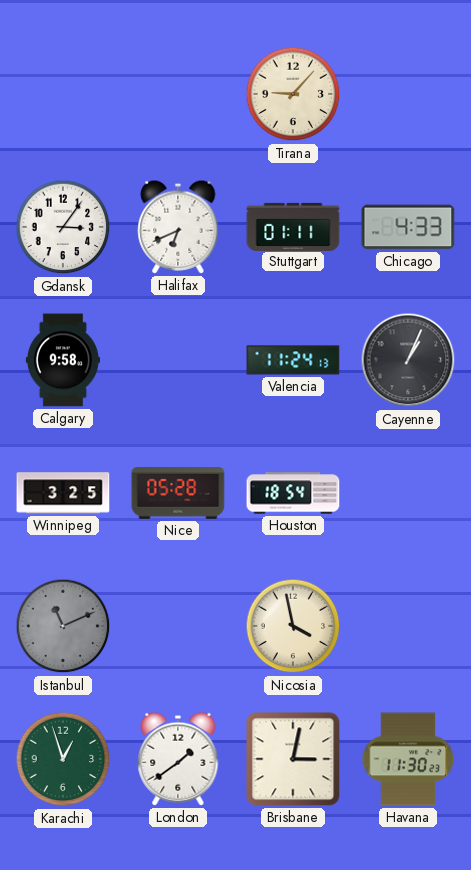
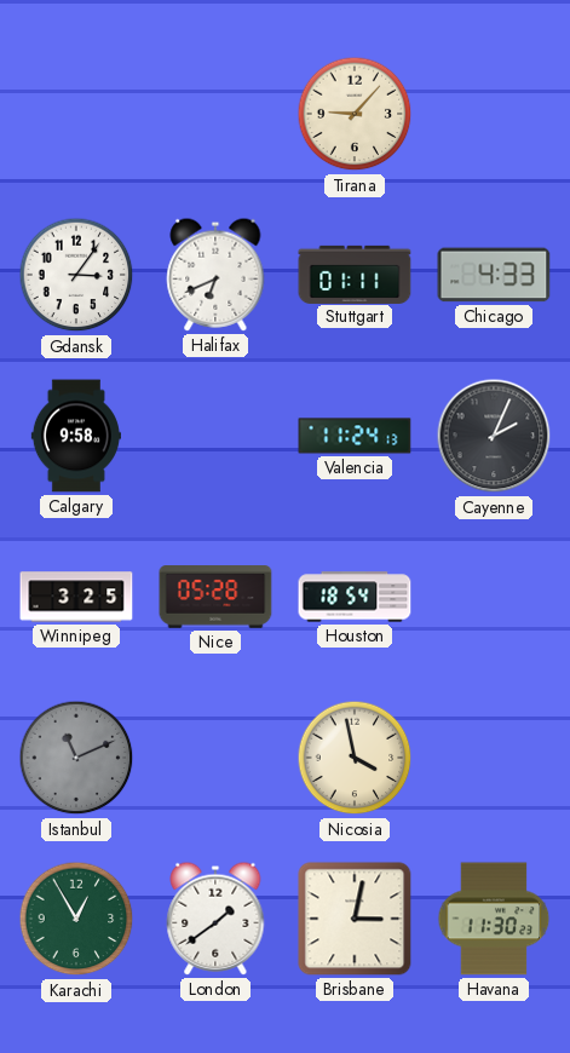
Cayenne: 1:04 -> 2:04
Karachi: 12:57 -> 12:55
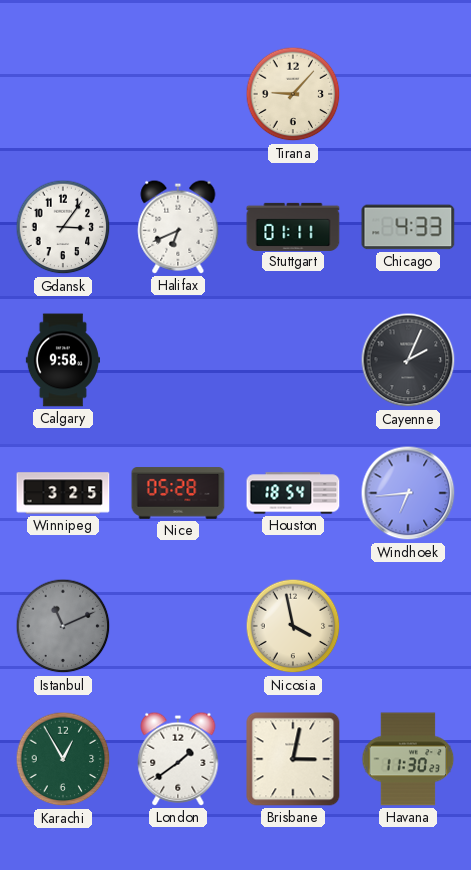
Valencia: 11:24 -> none
Windhoek: none -> 6:44
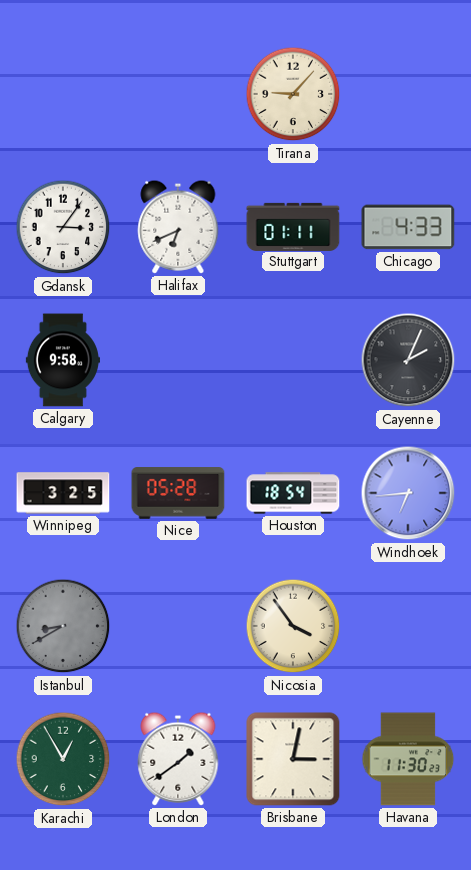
Istanbul: 11:11 -> 8:40
Nicosia: 3:58 -> 3:54
